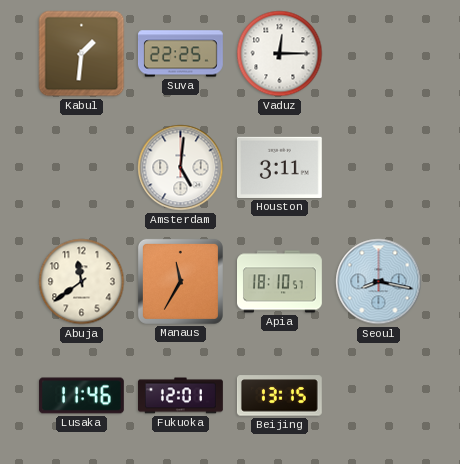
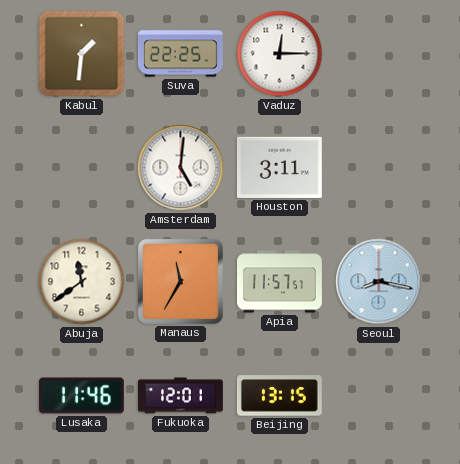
Apia: 18:10 -> 11:57
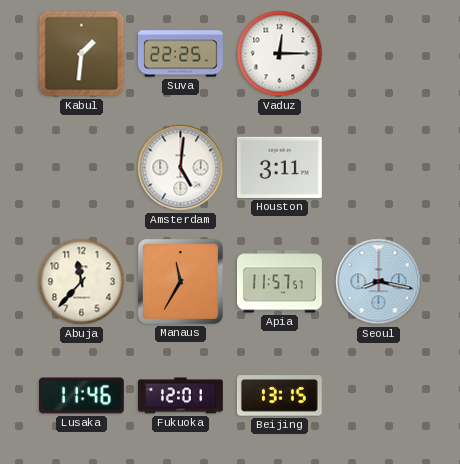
Abuja: 11:39 -> 11:37
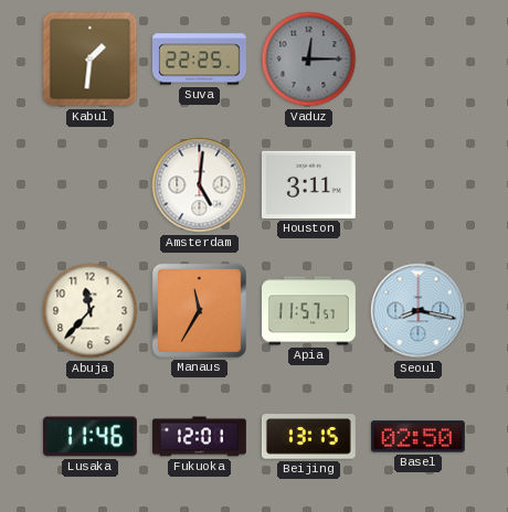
Vaduz dial: white -> grey
Basel: none -> 02:50
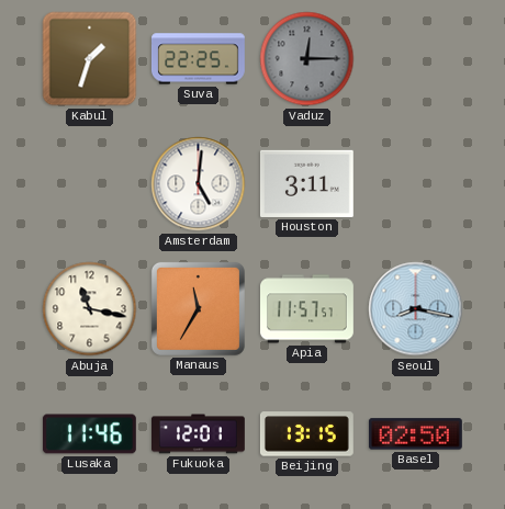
Kabul: 1:31 -> 1:33
Abuja: 11:37 -> 11:17
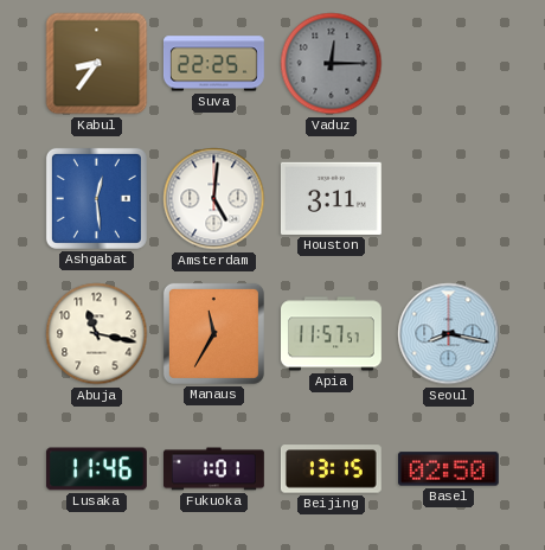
Kabul: 1:33 -> 8:36
Ashgabat: none -> 12:29
Fukuoka: 12:01 -> 1:01
